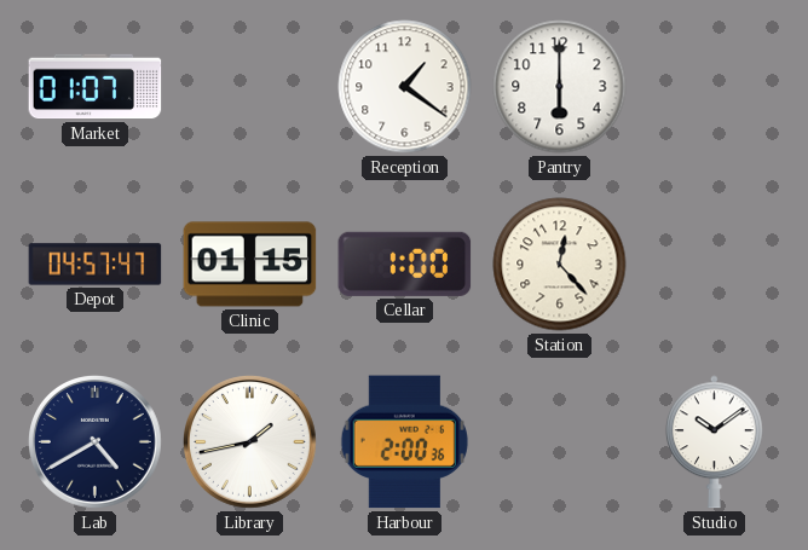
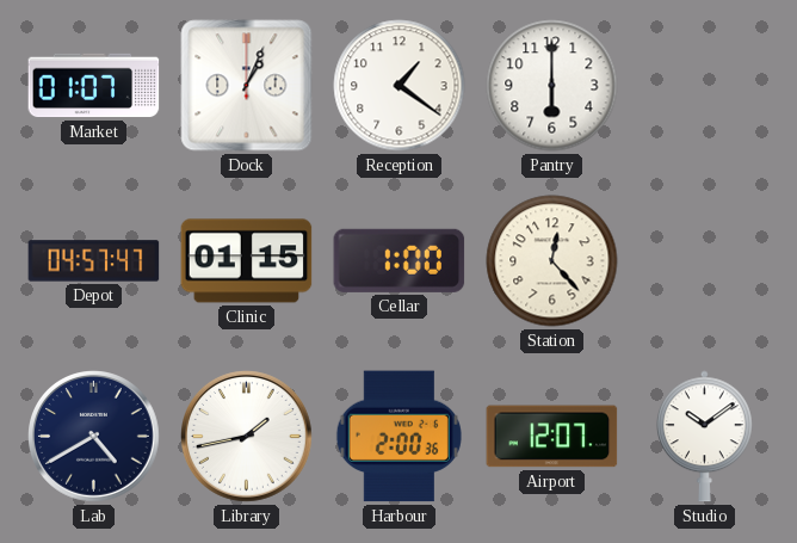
Dock: none -> 1:04
Airport: none -> 12:07
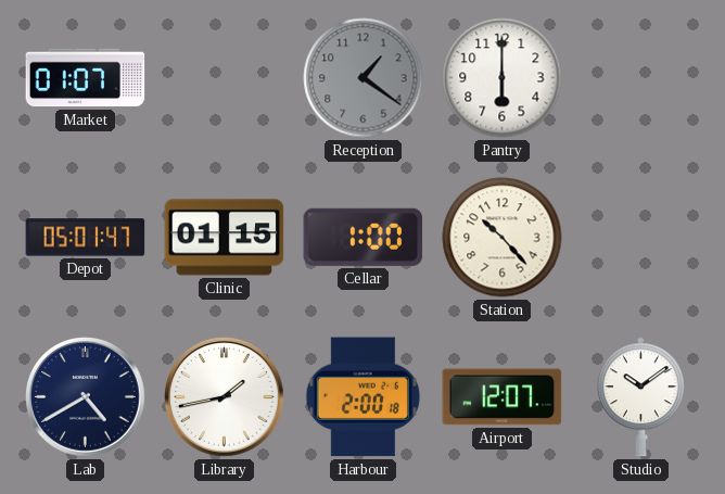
Dock: 1:04 -> none
Reception dial: white -> grey
Depot: 04:57 -> 05:01
Station: 12:23 -> 10:23
Harbour: 2:00:36 -> 2:00:18
